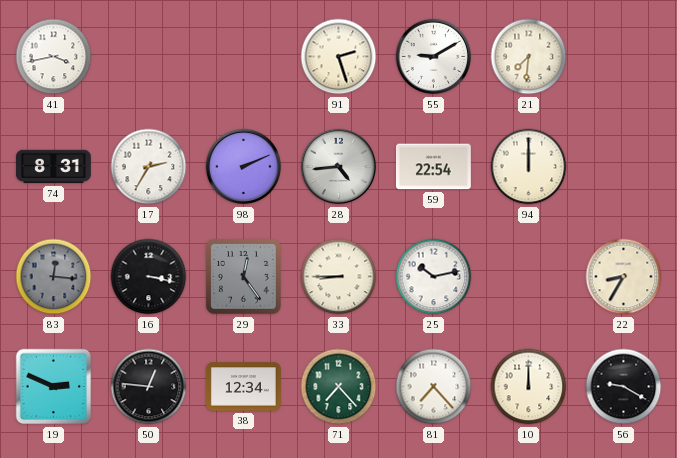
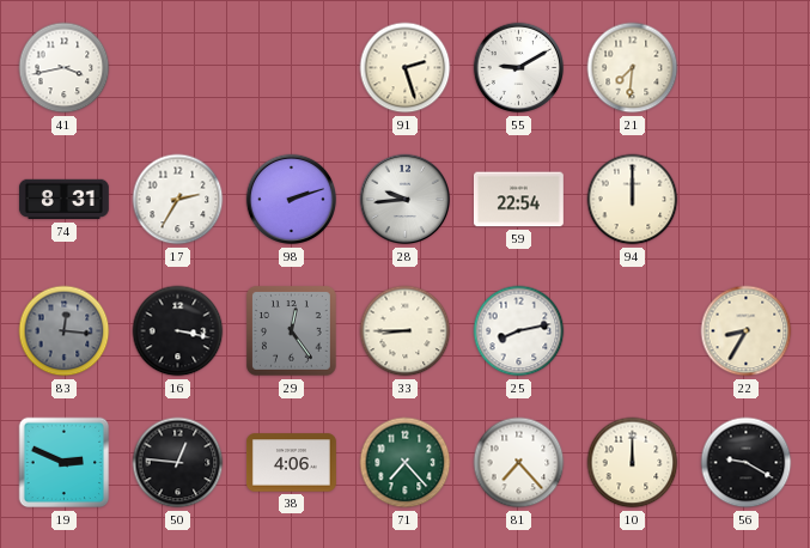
98: 2:11 -> 2:12
28: 4:44 -> 9:44
25: 10:13 -> 8:13
38: 12:34 -> 4:06
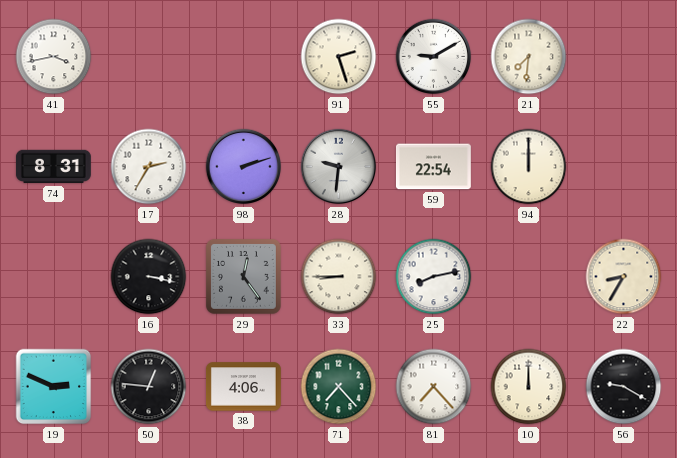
28: 9:44 -> 9:31
83: 12:16 -> none
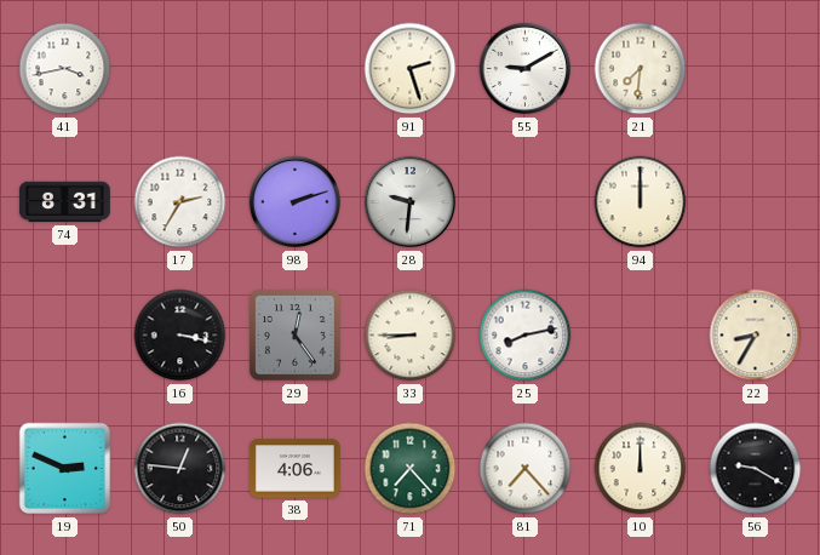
59: 22:54 -> none
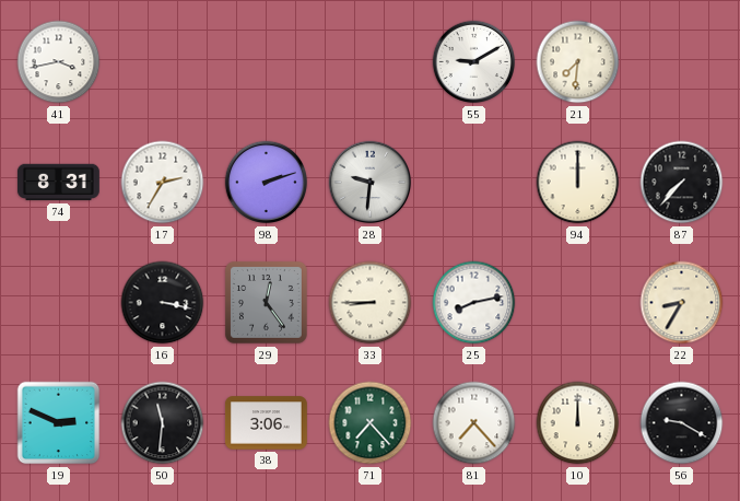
91: 2:27 -> none
87: none -> 7:37
50: 12:46 -> 11:31
38: 4:06 -> 3:06
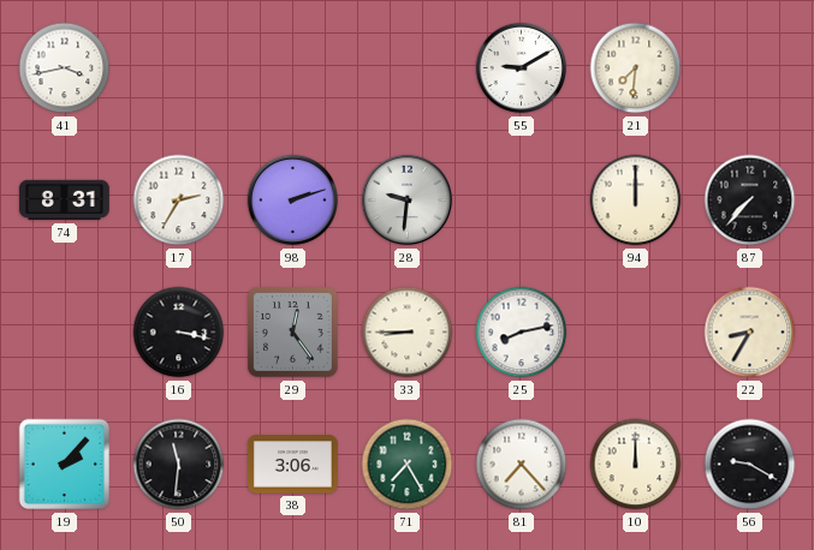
19: 2:49 -> 2:07
71: 7:23 -> 7:25
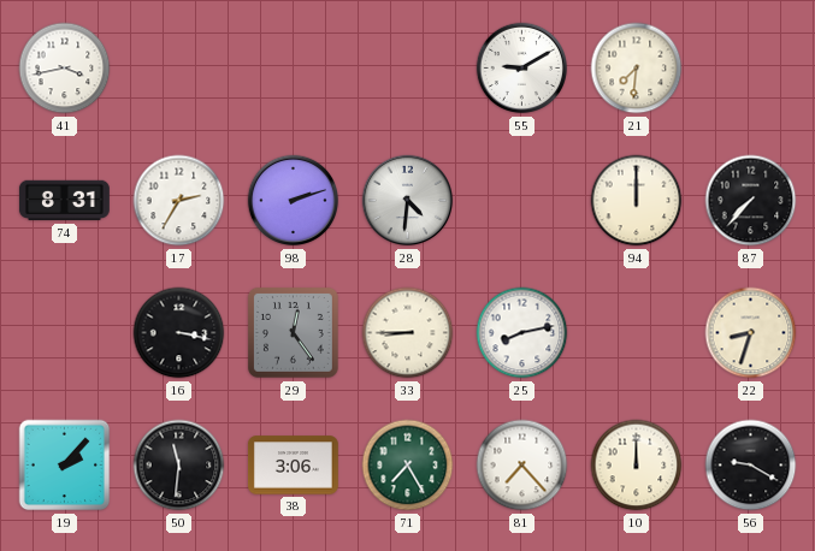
28: 9:31 -> 4:31
22: 8:35 -> 8:33
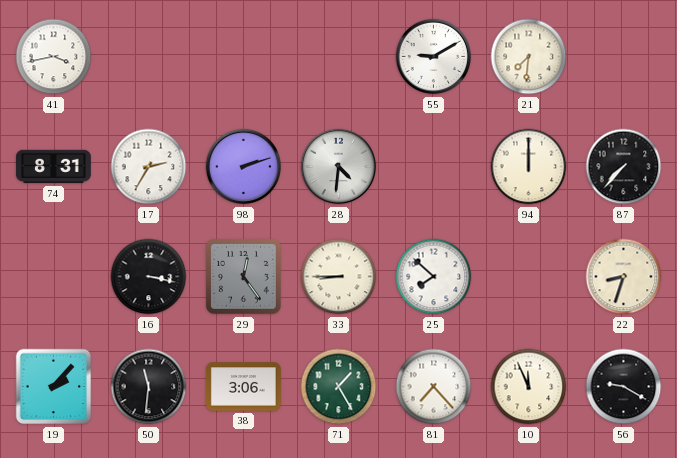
25: 8:13 -> 7:52
71: 7:25 -> 1:25
10: 12:00 -> 11:56
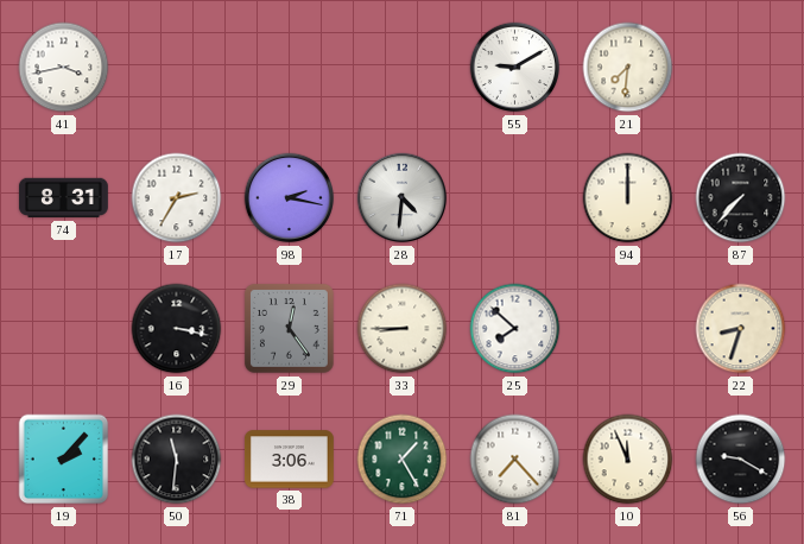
98: 2:12 -> 2:17
